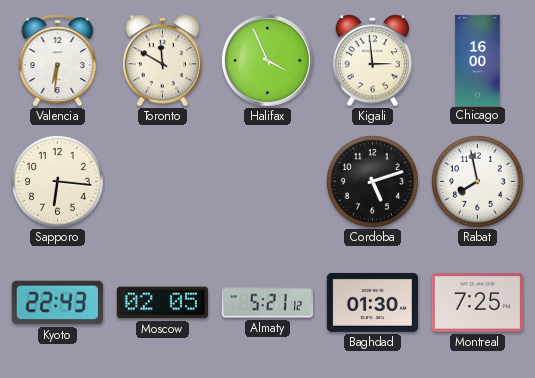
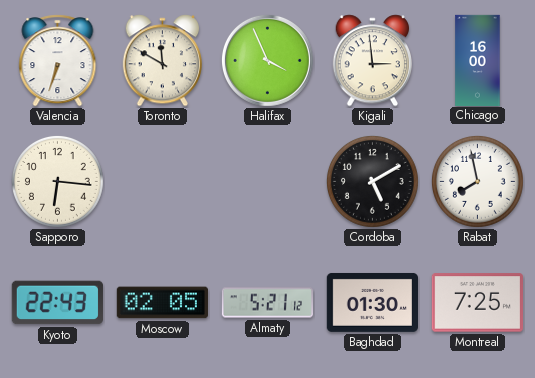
Valencia: 6:31 -> 6:33
Cordoba: 5:12 -> 5:10
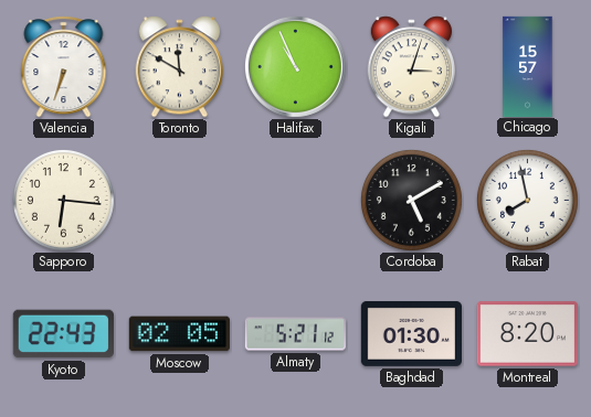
Halifax: 3:56 -> 10:56
Kigali: 2:59 -> 3:03
Chicago: 16:00 -> 15:57
Montreal: 7:25 -> 8:20
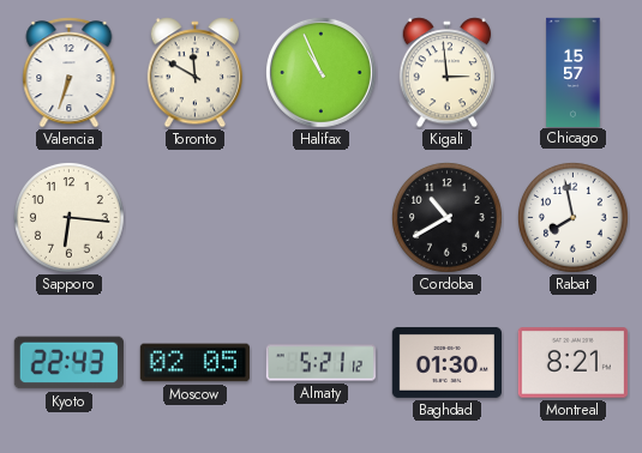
Kigali: 3:03 -> 2:59
Cordoba: 5:10 -> 10:40
Montreal: 8:20 -> 8:21
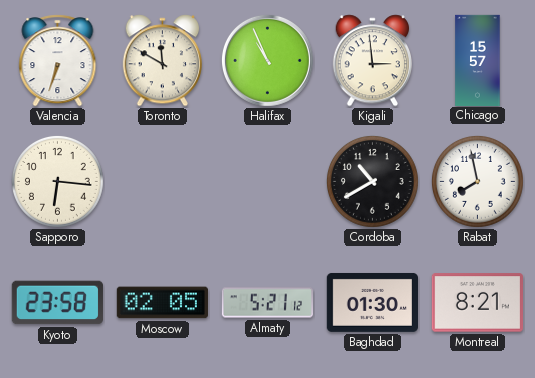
Kyoto: 22:43 -> 23:58
